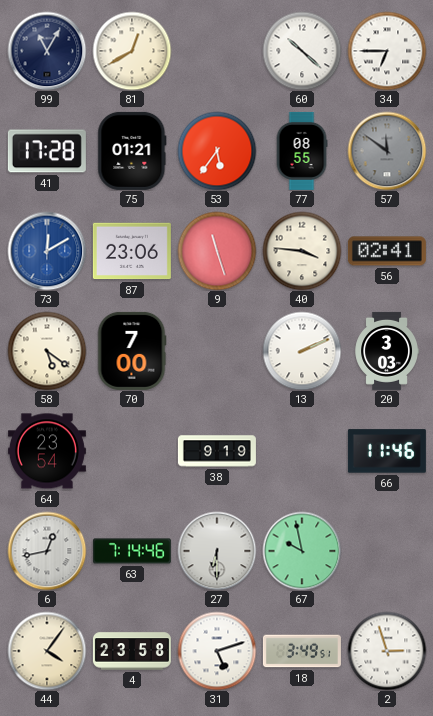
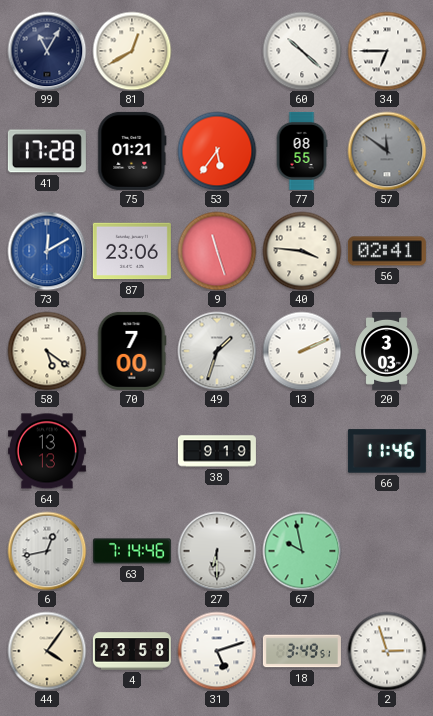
49: none -> 1:33
64: 23:54 -> 13:13
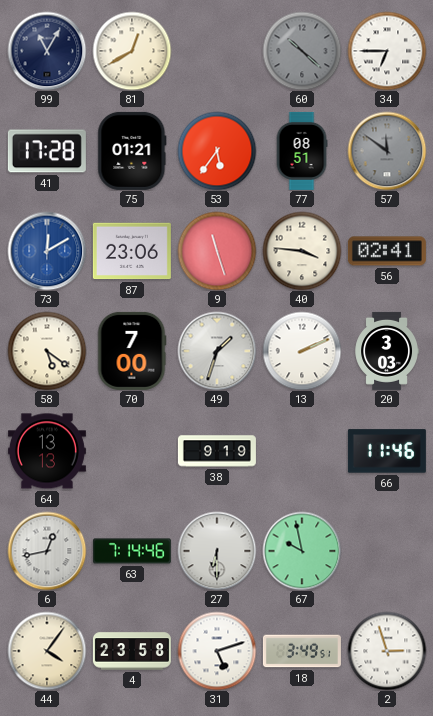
60 dial: white -> grey
77: 08:55 -> 08:51
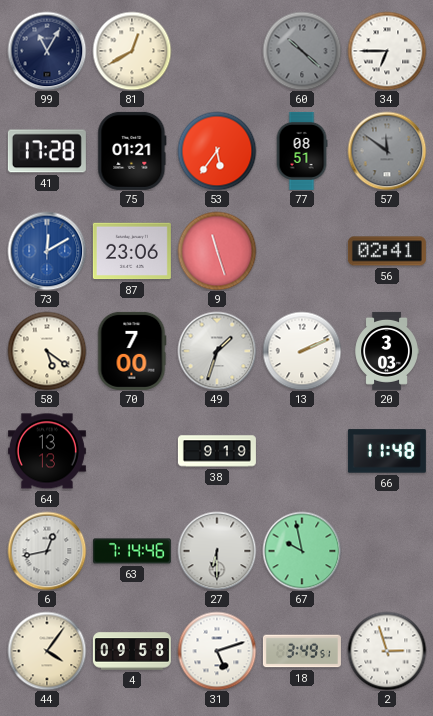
40: 3:46 -> none
66: 11:46 -> 11:48
4: 23:58 -> 09:58
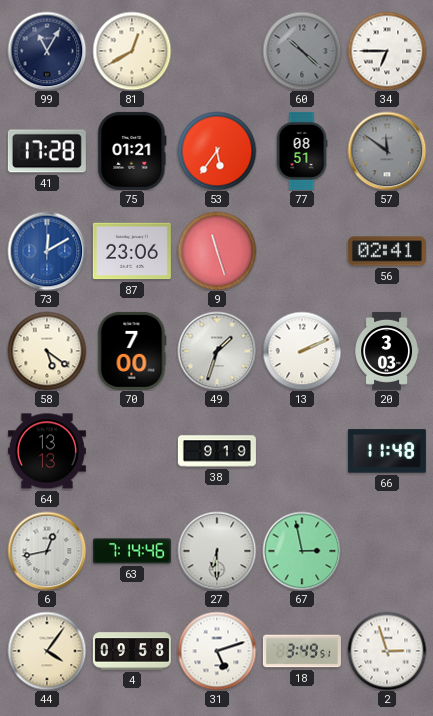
67: 9:58 -> 2:58
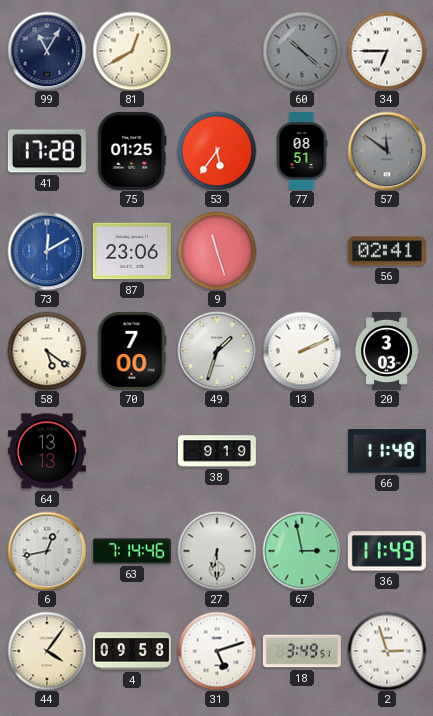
75: 01:21 -> 01:25
36: none -> 11:49
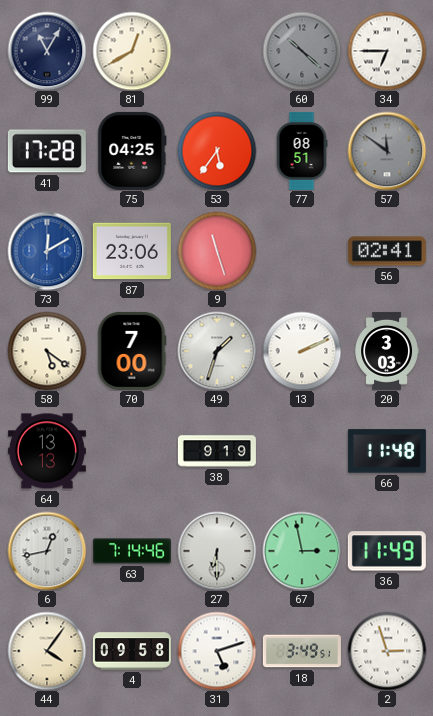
75: 01:25 -> 04:25
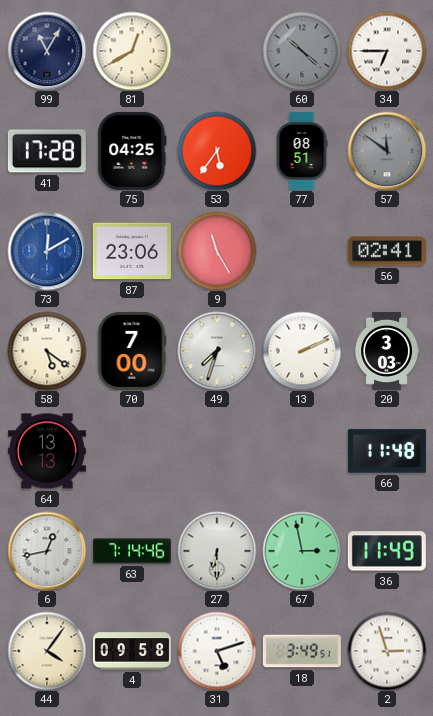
9: 11:27 -> 11:25
49: 1:33 -> 7:33
38: 9:19 -> none
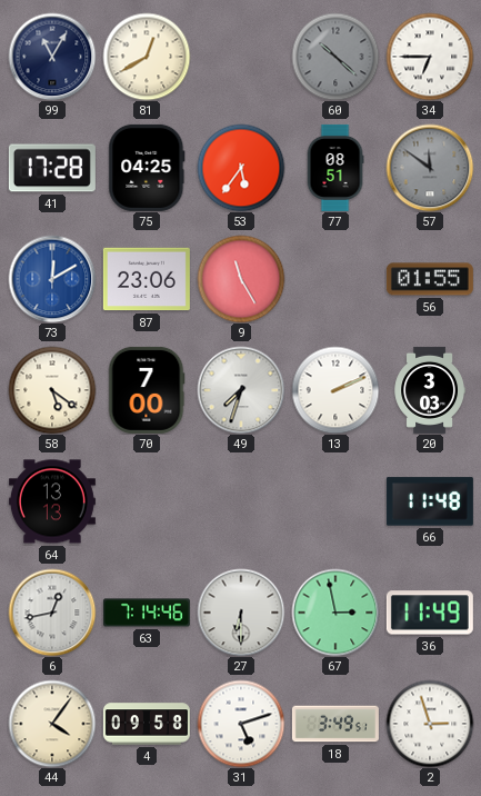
56: 02:41 -> 01:55
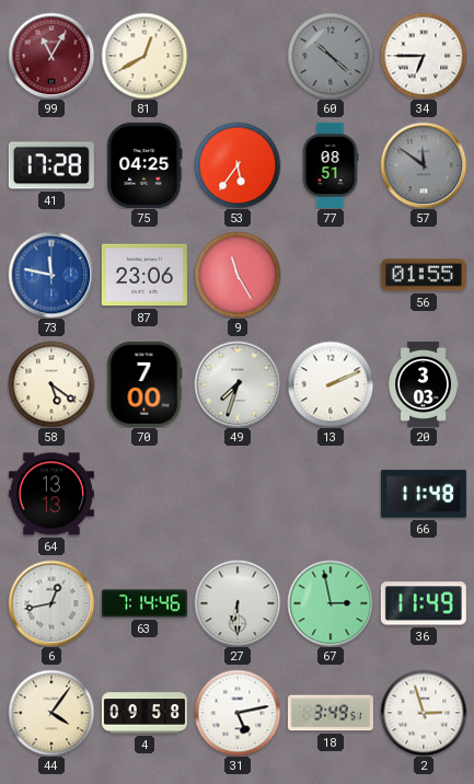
99 dial: navy -> burgundy
73: 12:10 -> 11:47
31: 5:12 -> 5:13
